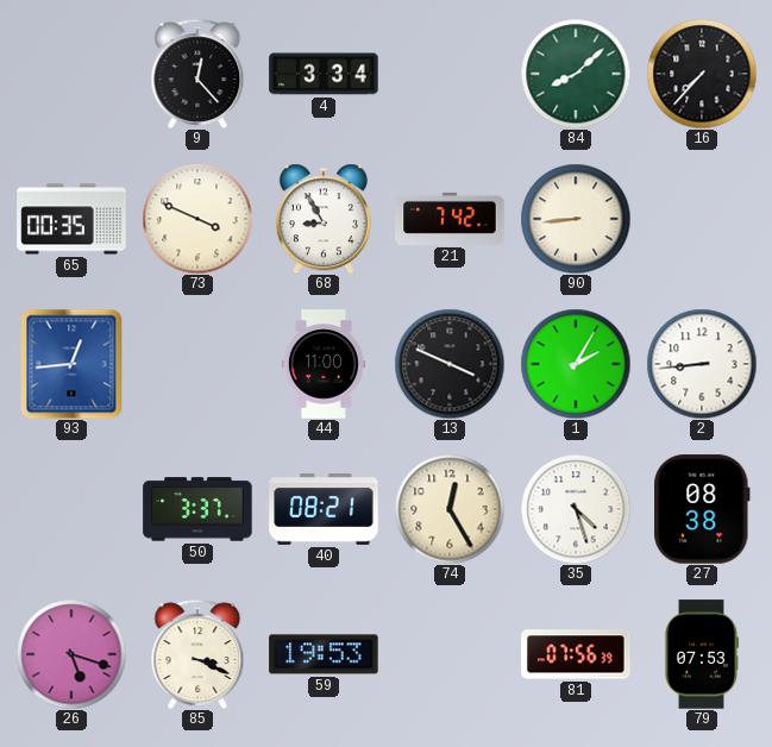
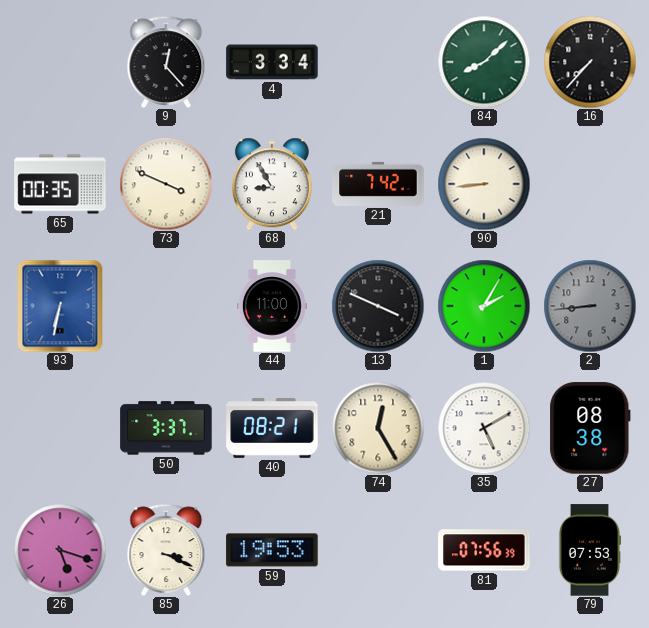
93: 12:44 -> 6:32
2 dial: white -> grey
35: 4:27 -> 5:10
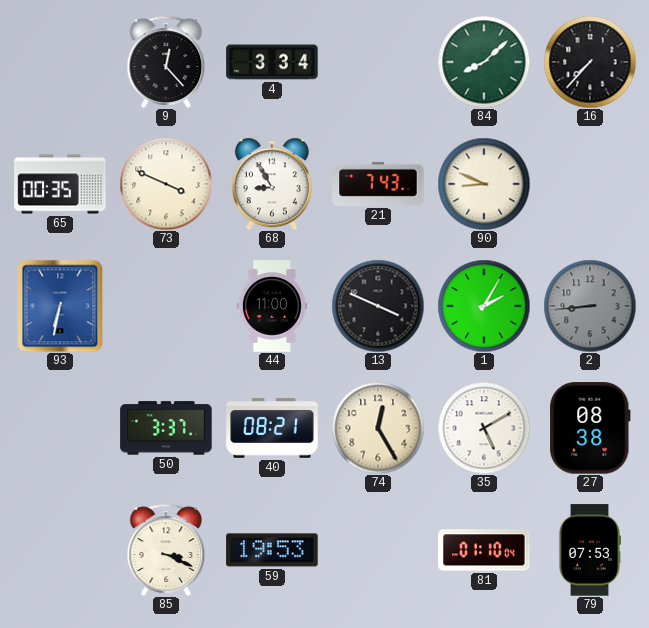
21: 7:42 -> 7:43
90: 8:44 -> 8:49
26: 5:18 -> none
81: 07:56 -> 01:10
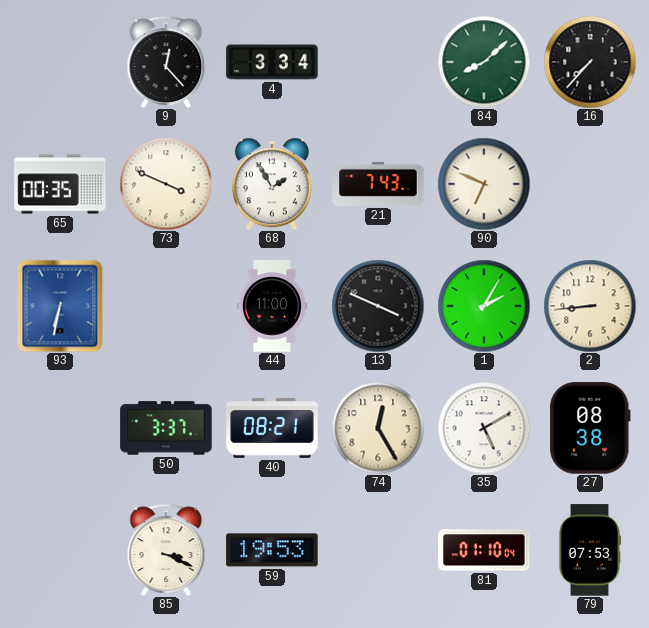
68: 8:55 -> 1:55
90: 8:49 -> 6:49
2 dial: grey -> cream
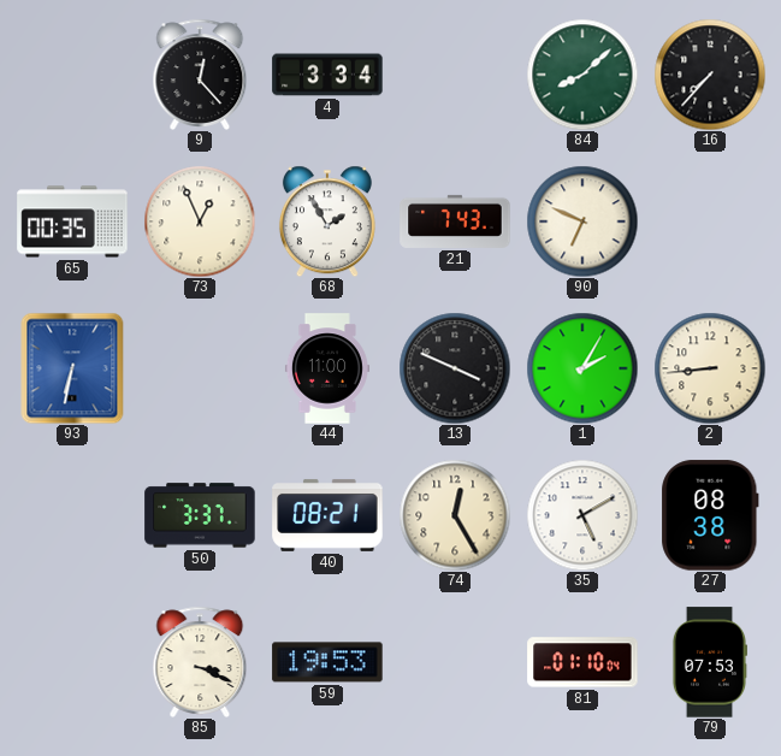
73: 3:49 -> 12:56
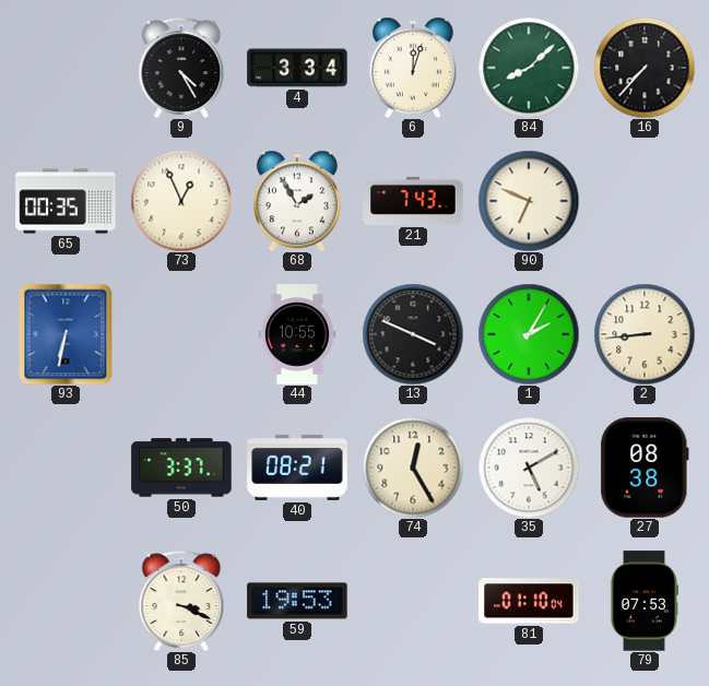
9: 12:23 -> 4:25
6: none -> 12:03
44: 11:00 -> 10:55
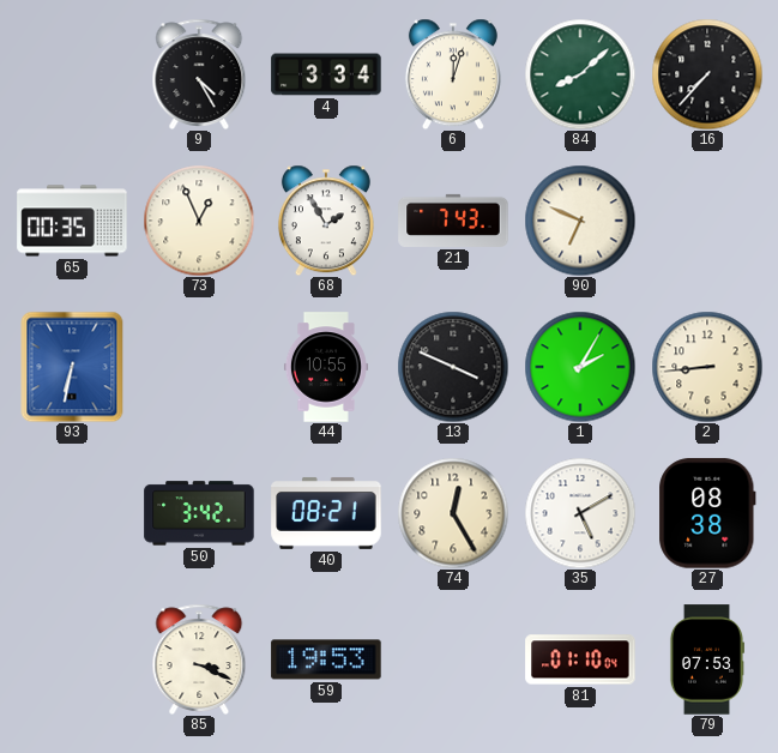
50: 3:37 -> 3:42
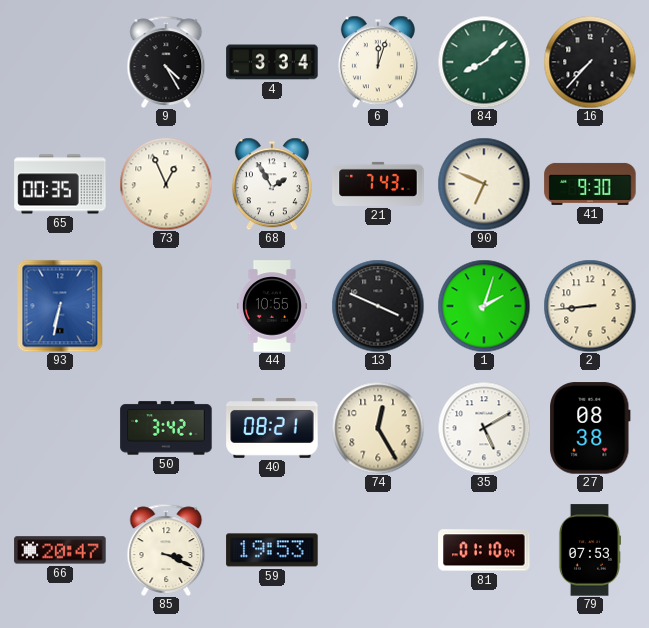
41: none -> 9:30
1: 2:05 -> 2:03
66: none -> 20:47
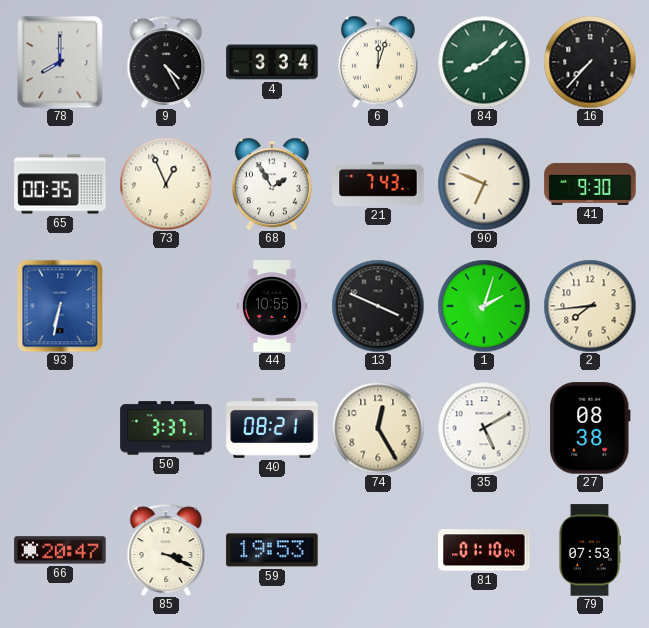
78: none -> 8:00
2: 8:44 -> 7:44
50: 3:42 -> 3:37
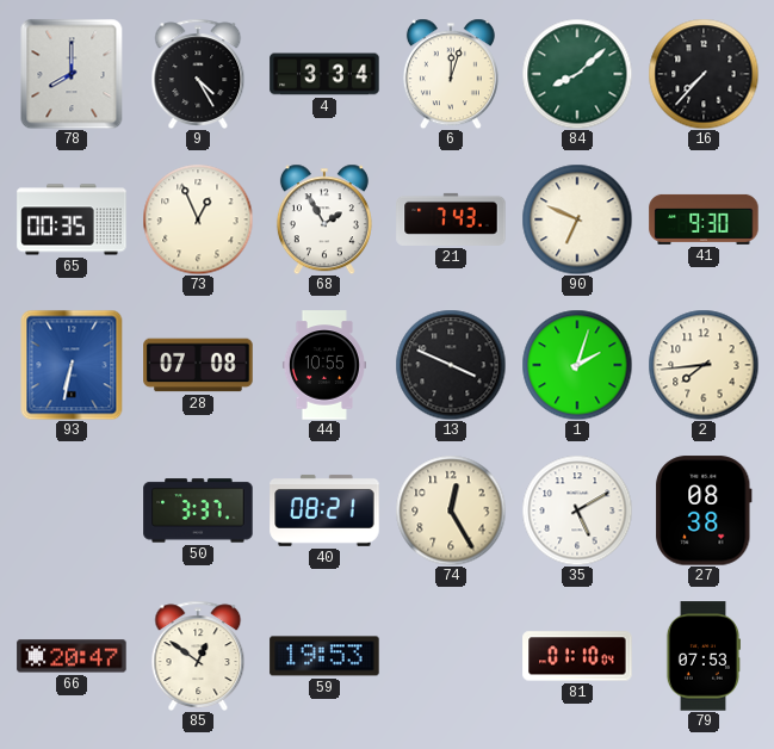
28: none -> 07:08
85: 3:19 -> 12:51
